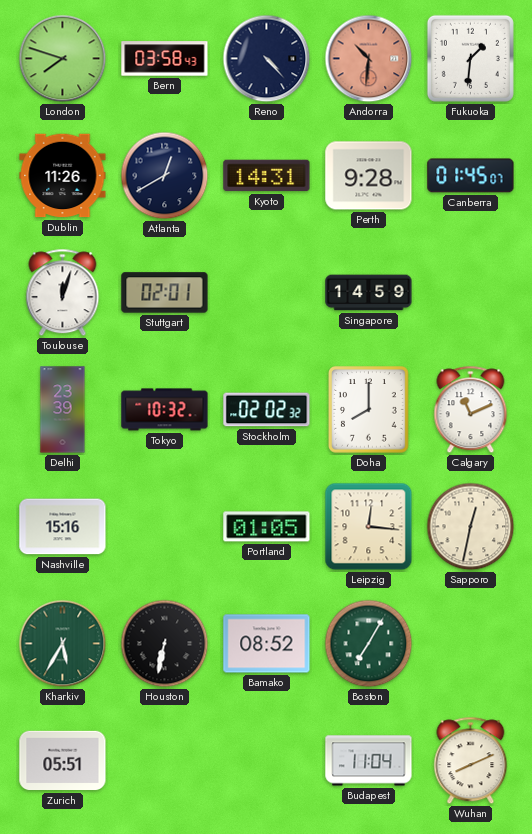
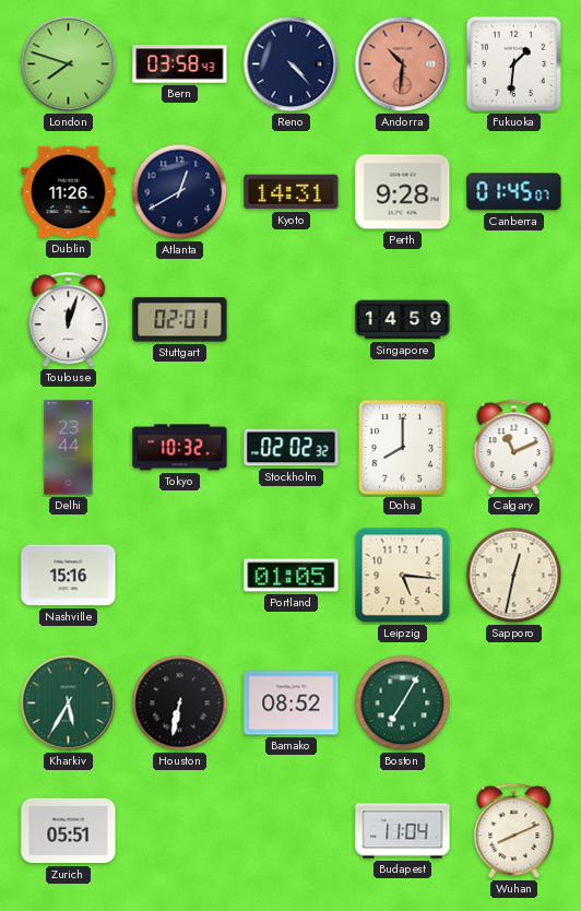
Delhi: 23:39 -> 23:44
Leipzig: 12:16 -> 5:16
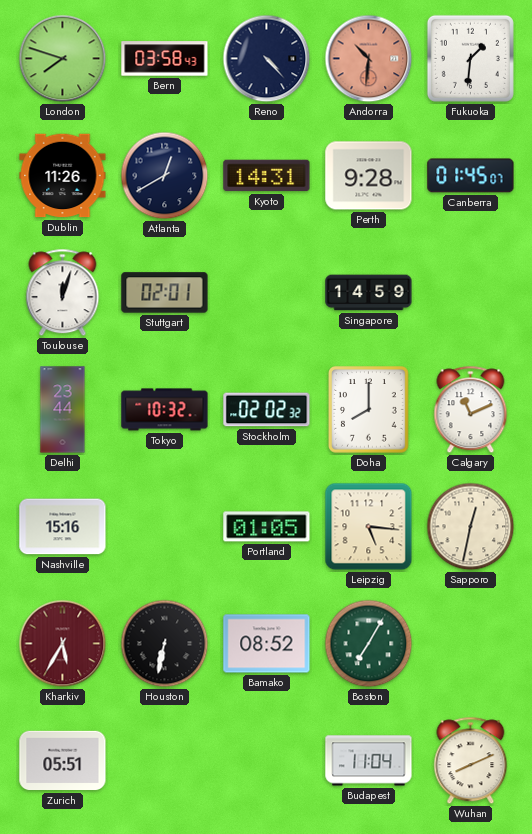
Kharkiv dial: green -> burgundy
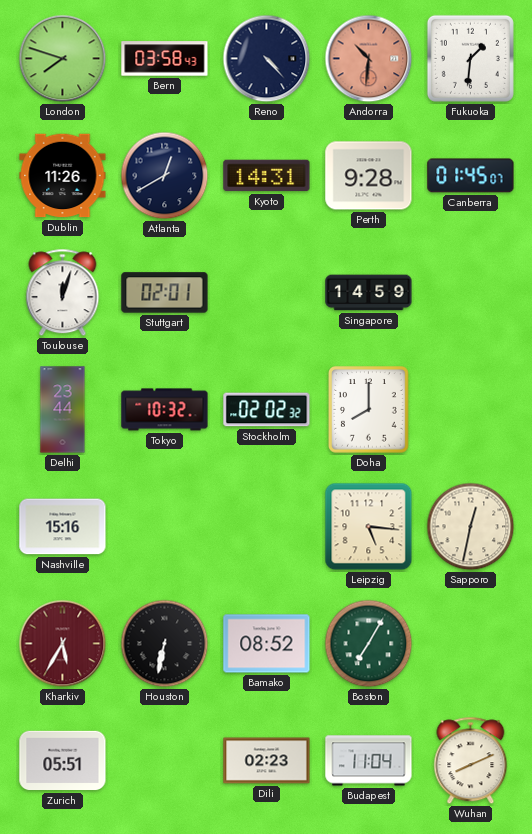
Calgary: 11:11 -> none
Portland: 01:05 -> none
Dili: none -> 02:23
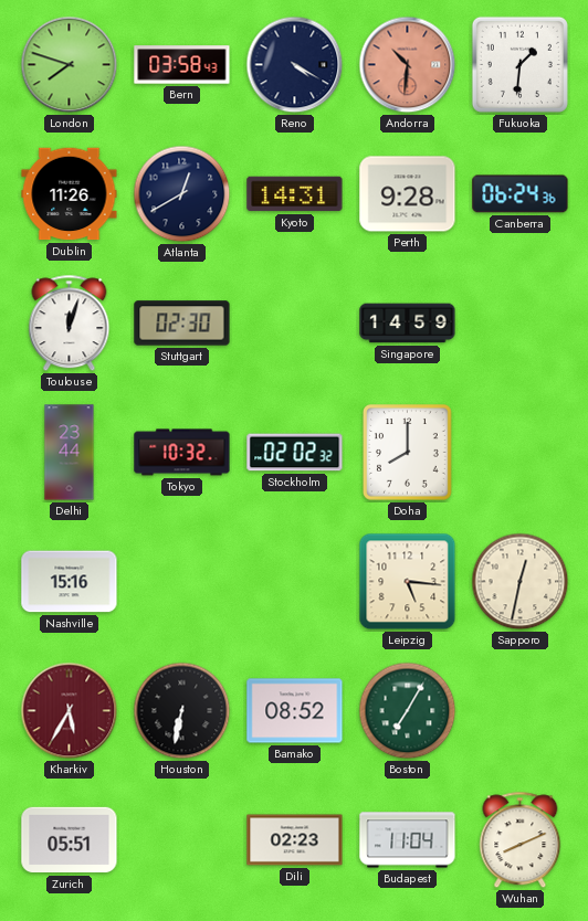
Reno: 4:23 -> 4:20
Canberra: 01:45 -> 06:24
Stuttgart: 02:01 -> 02:30
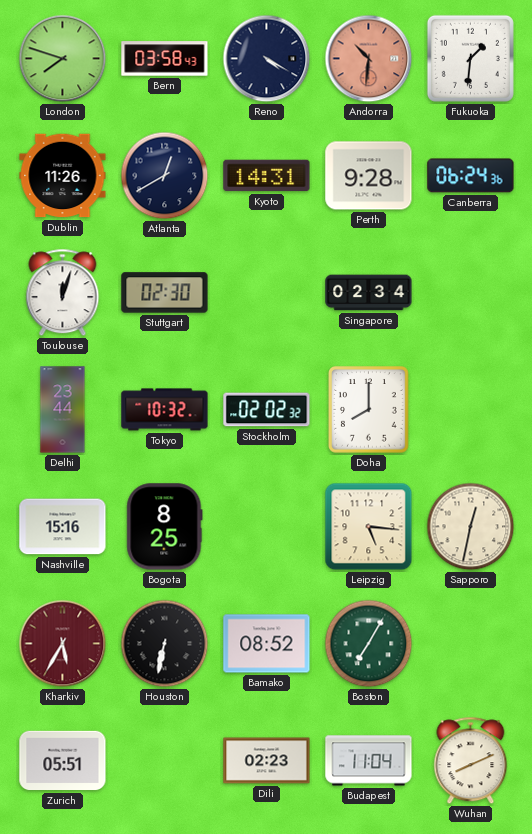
Singapore: 14:59 -> 02:34
Bogota: none -> 8:25
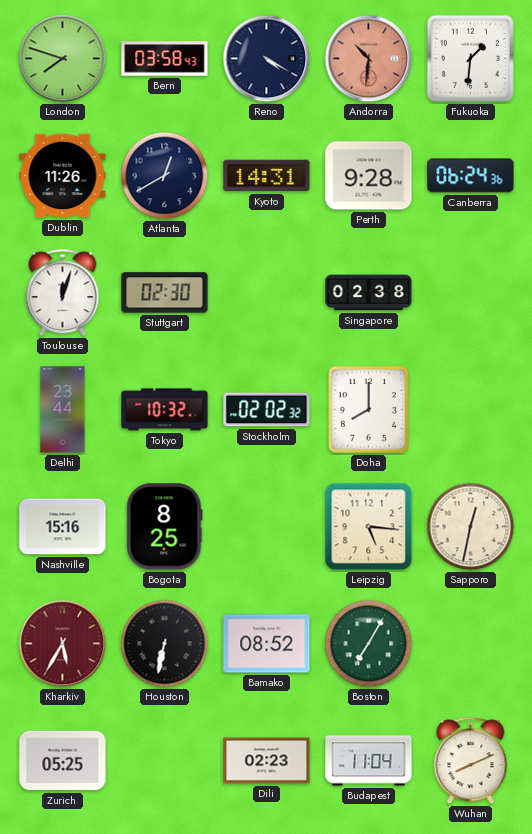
Singapore: 02:34 -> 02:38
Zurich: 05:51 -> 05:25
